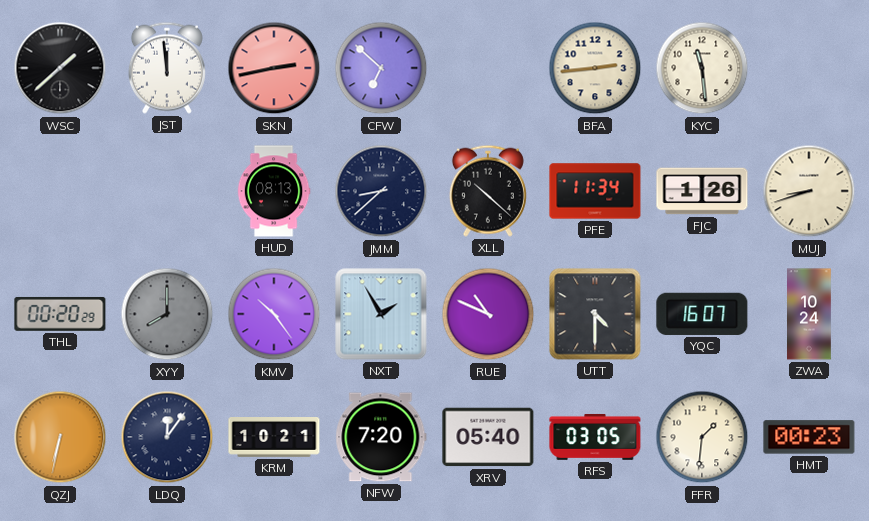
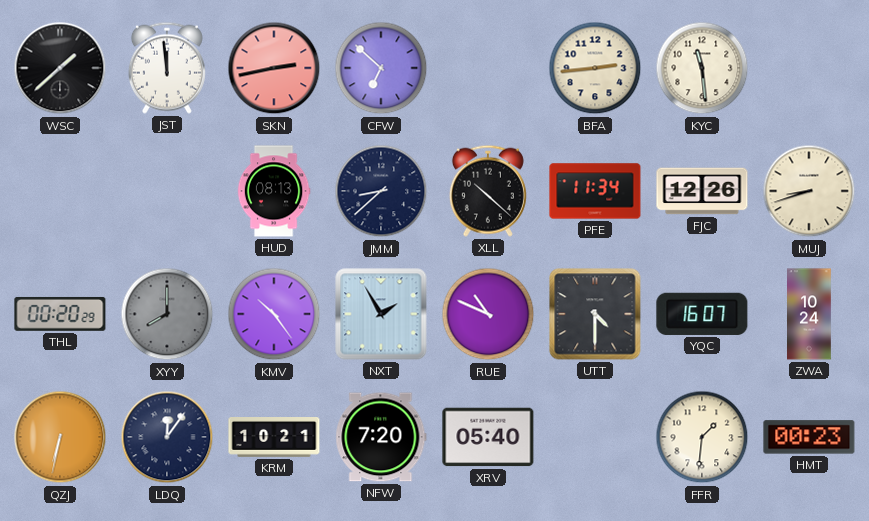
FJC: 1:26 -> 12:26
RFS: 03:05 -> none
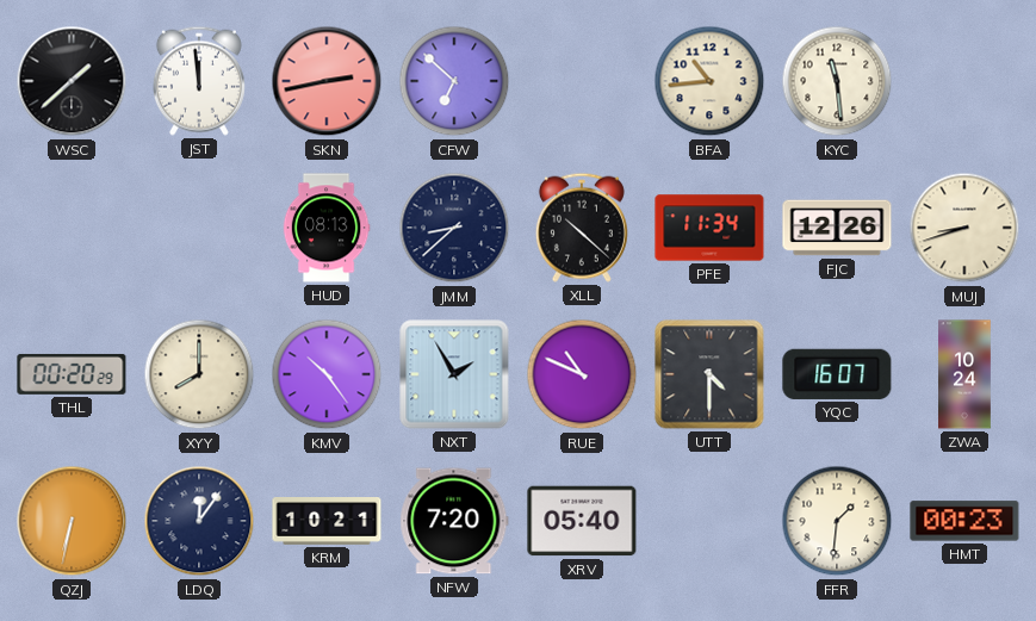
BFA: 2:44 -> 10:44
XYY dial: grey -> cream
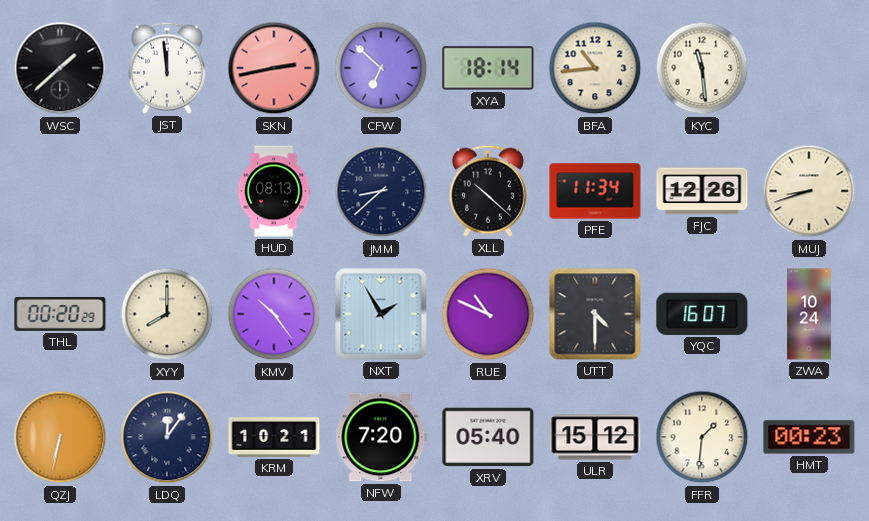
XYA: none -> 18:14
ULR: none -> 15:12
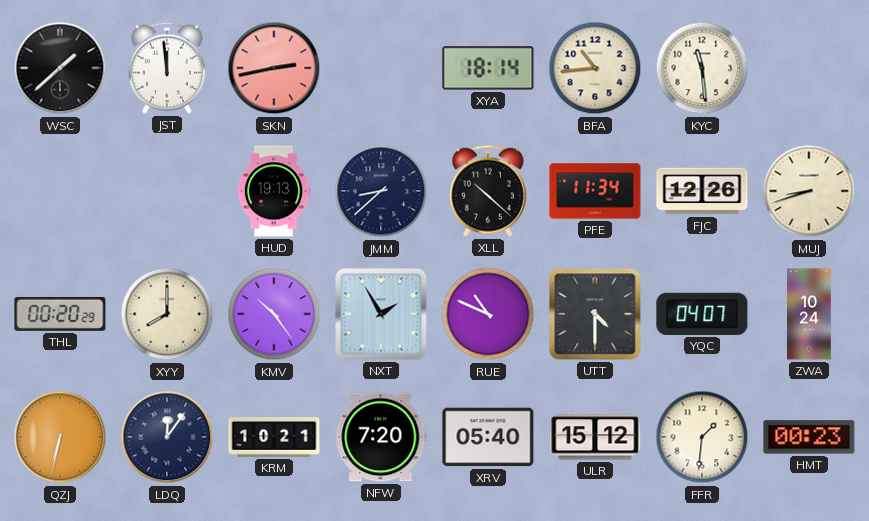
CFW: 6:52 -> none
HUD: 08:13 -> 19:13
YQC: 16:07 -> 04:07
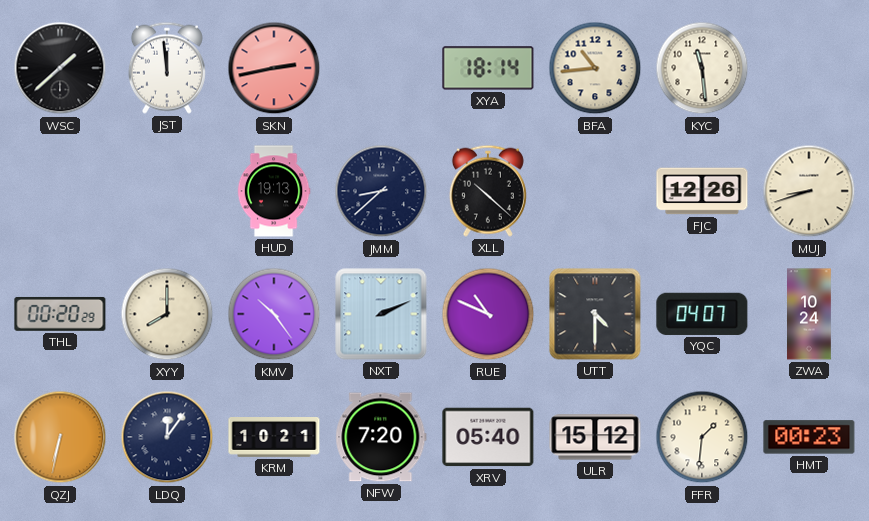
PFE: 11:34 -> none
NXT: 1:55 -> 2:11
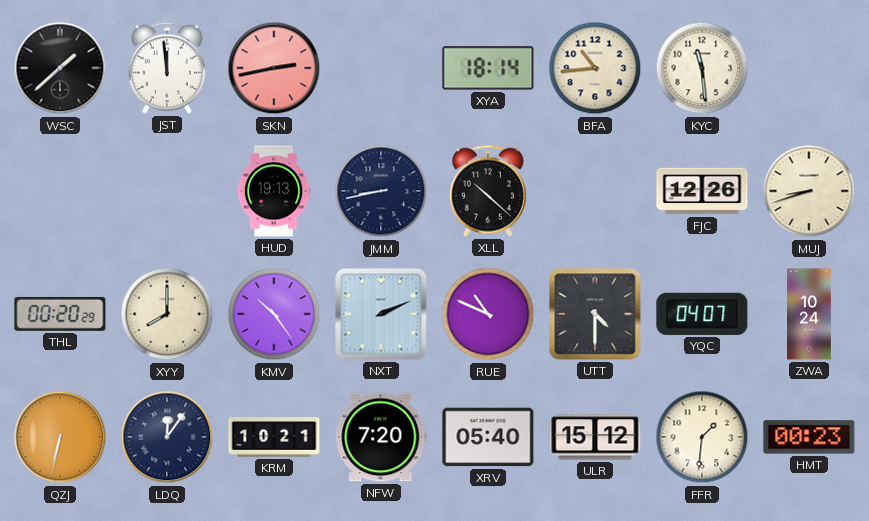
JMM: 8:38 -> 8:43
